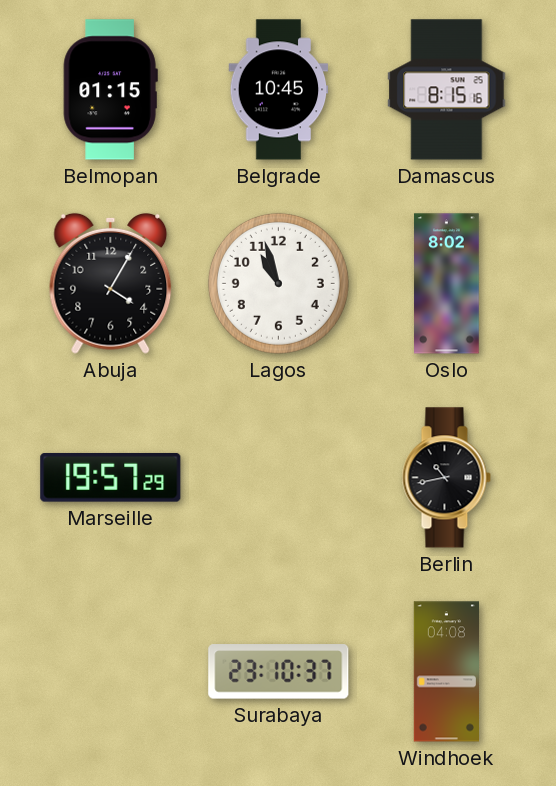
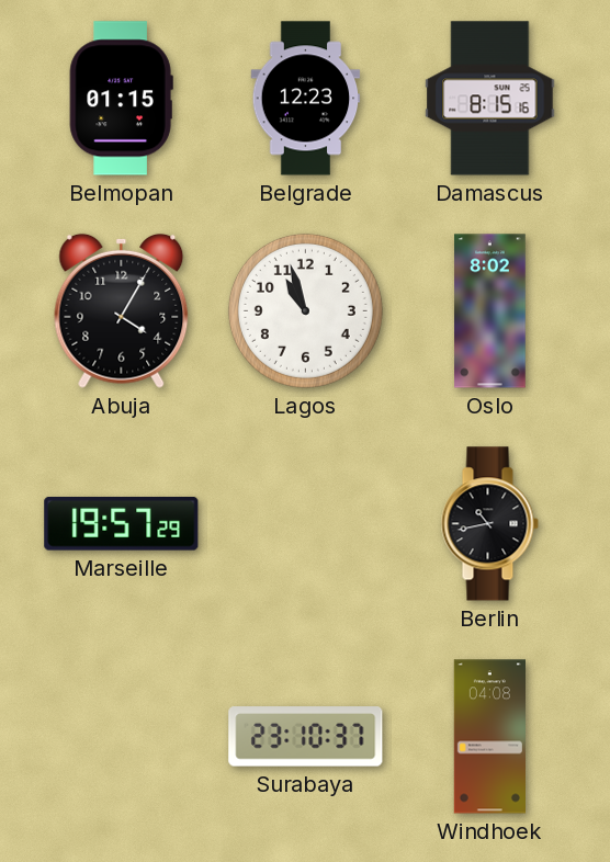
Belgrade: 10:45 -> 12:23
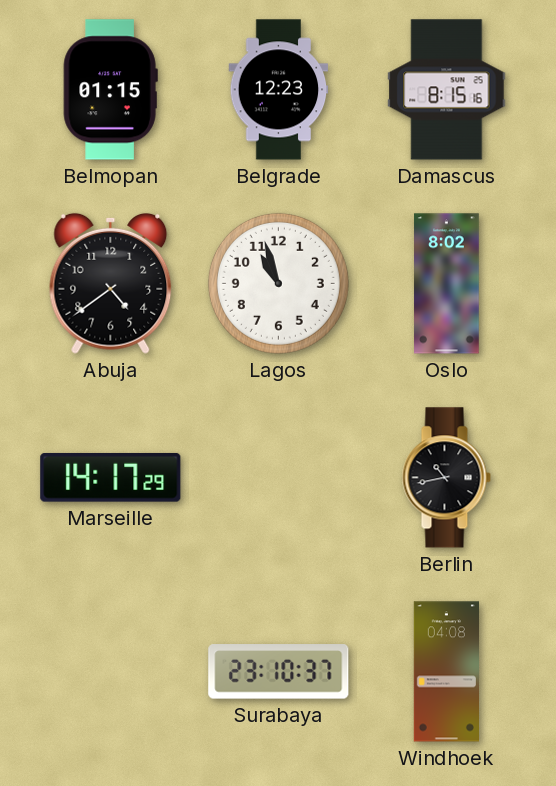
Abuja: 4:05 -> 4:39
Marseille: 19:57 -> 14:17
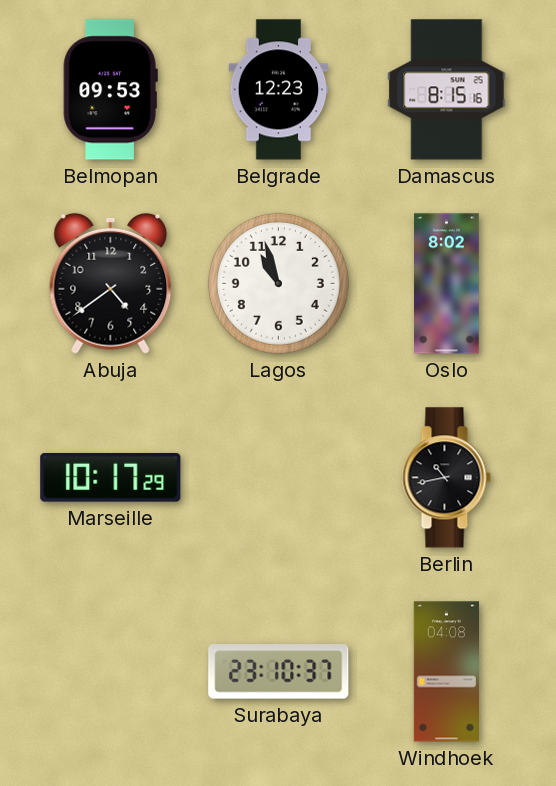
Belmopan: 01:15 -> 09:53
Marseille: 14:17 -> 10:17
